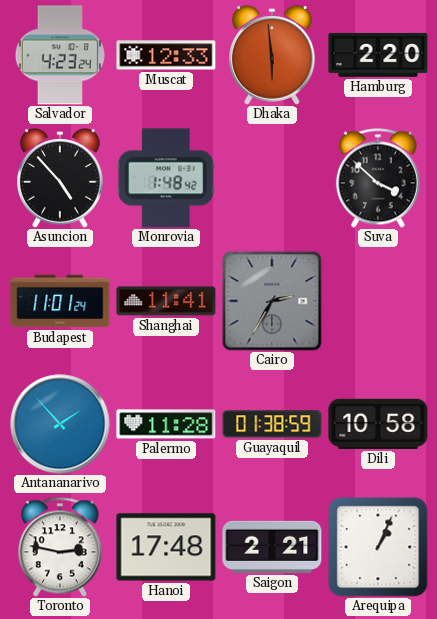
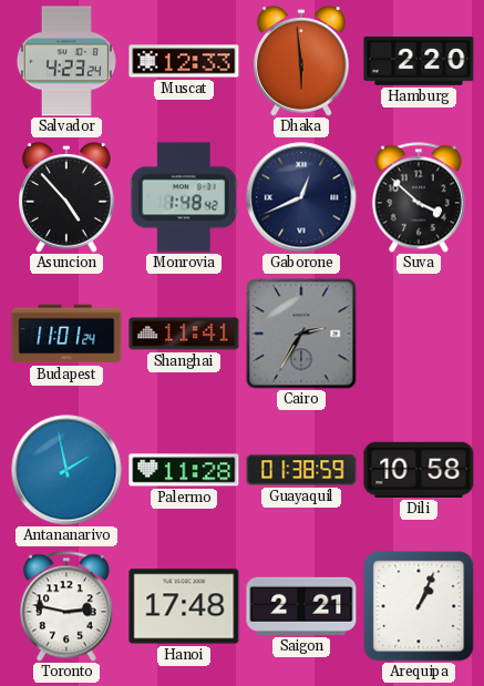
Gaborone: none -> 12:41
Antananarivo: 1:53 -> 1:58
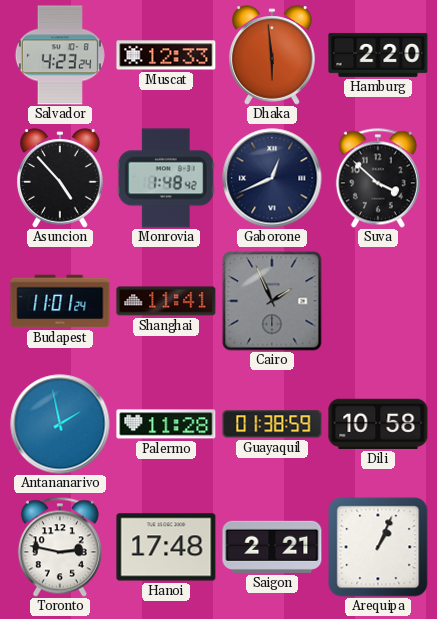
Cairo: 2:35 -> 1:56
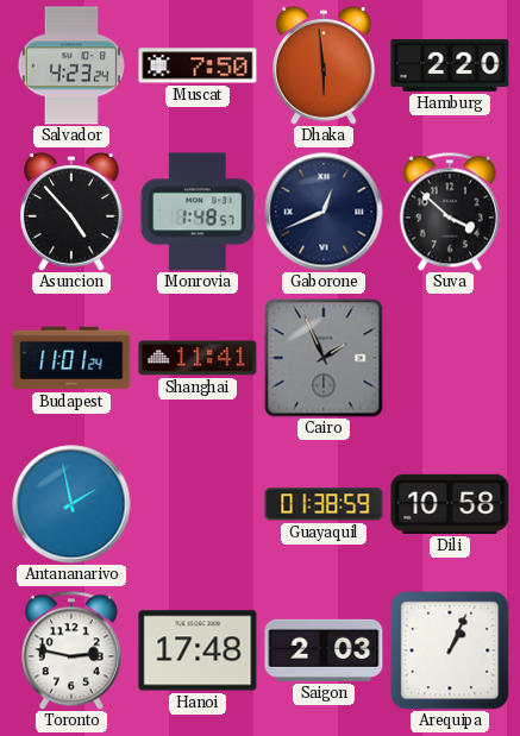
Muscat: 12:33 -> 7:50
Monrovia: 1:48:42 -> 1:48:57
Palermo: 11:28 -> none
Saigon: 2:21 -> 2:03
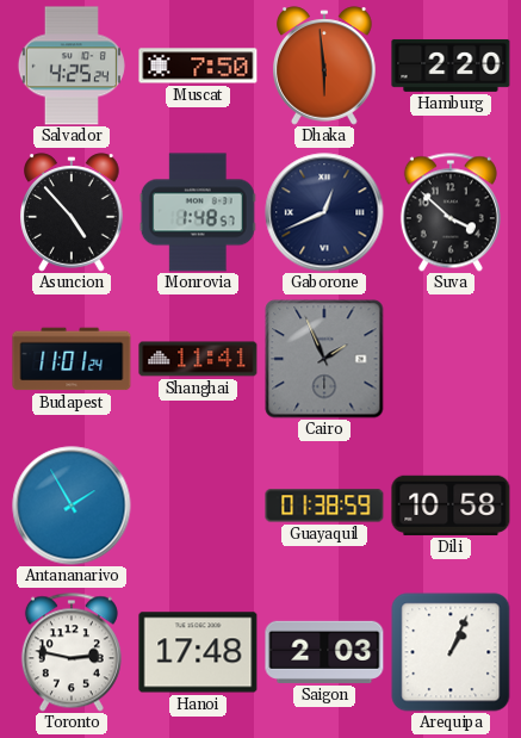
Salvador: 4:23 -> 4:25
Antananarivo: 1:58 -> 1:55
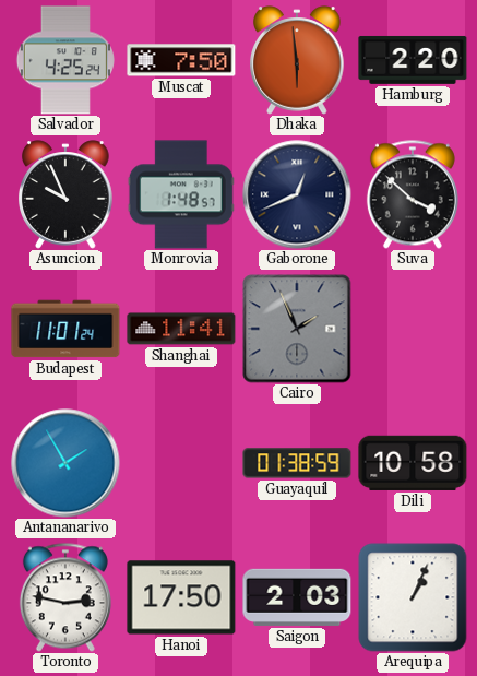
Asuncion: 4:53 -> 9:56
Hanoi: 17:48 -> 17:50
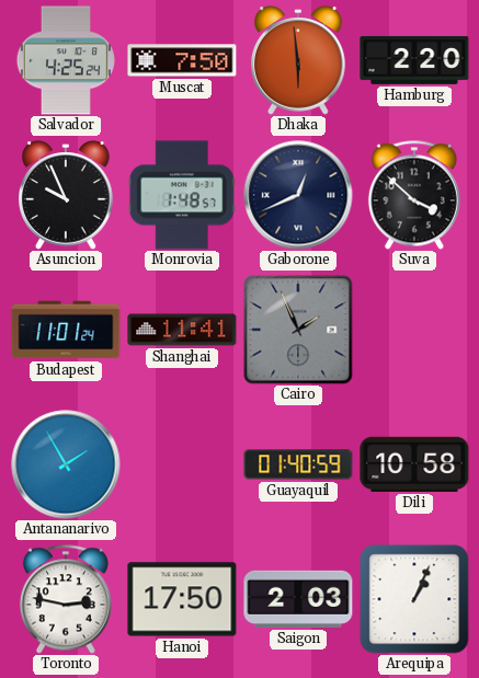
Guayaquil: 01:38 -> 01:40
